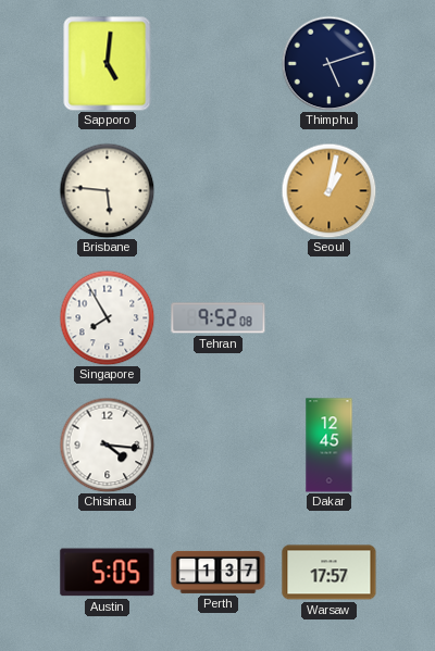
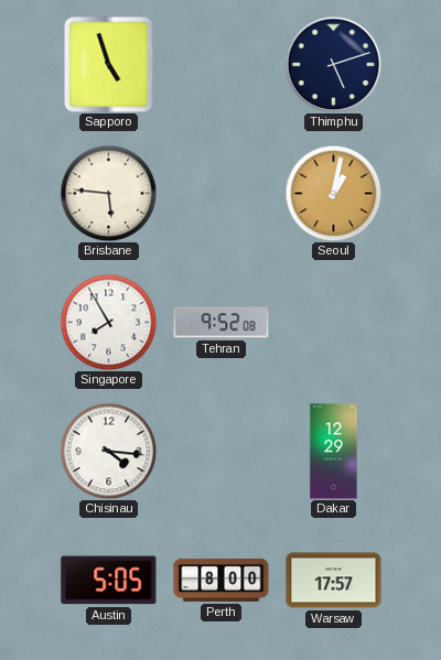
Sapporo: 5:01 -> 4:57
Dakar: 12:45 -> 12:29
Perth: 1:37 -> 8:00
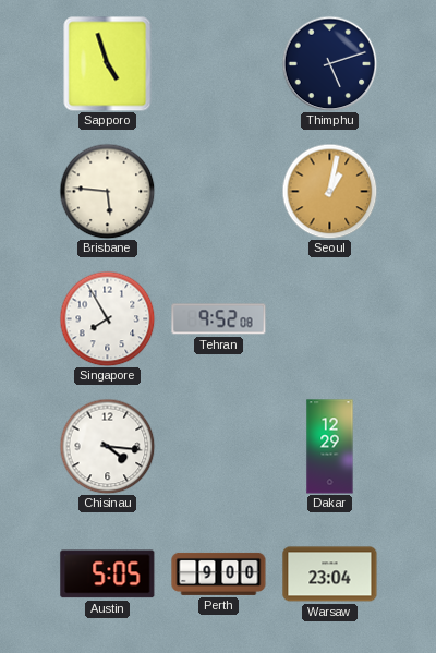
Perth: 8:00 -> 9:00
Warsaw: 17:57 -> 23:04
